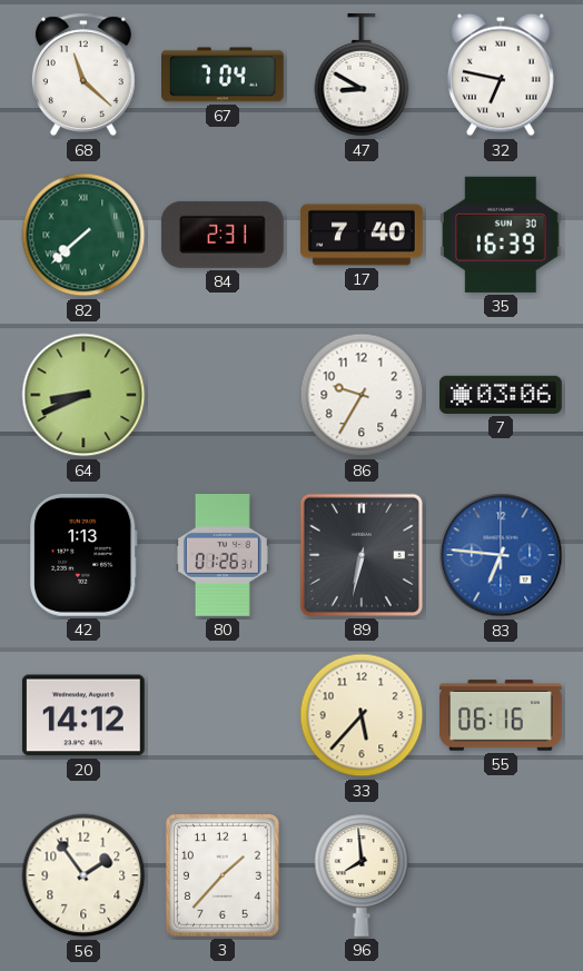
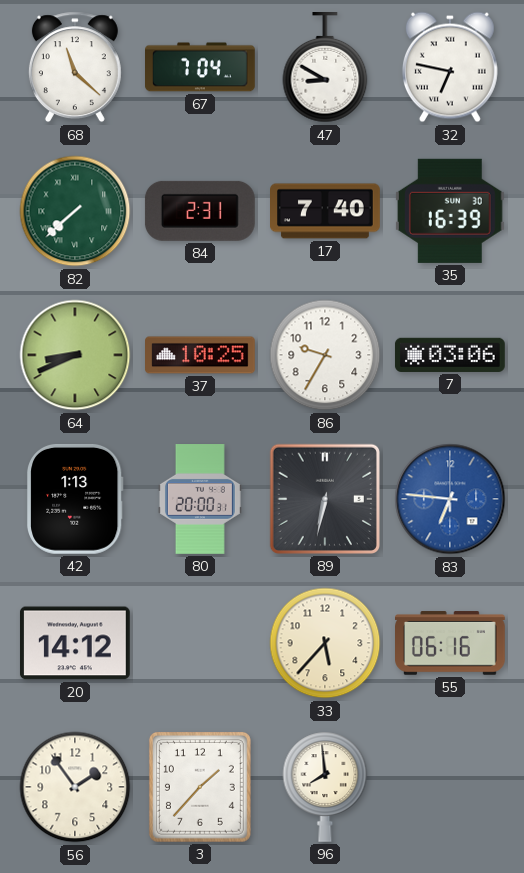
37: none -> 10:25
80: 01:26 -> 20:00
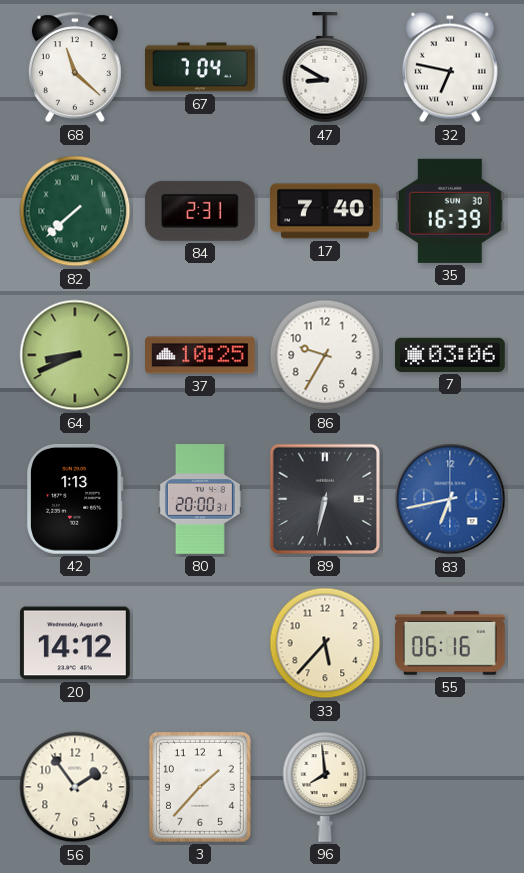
83: 6:46 -> 6:43
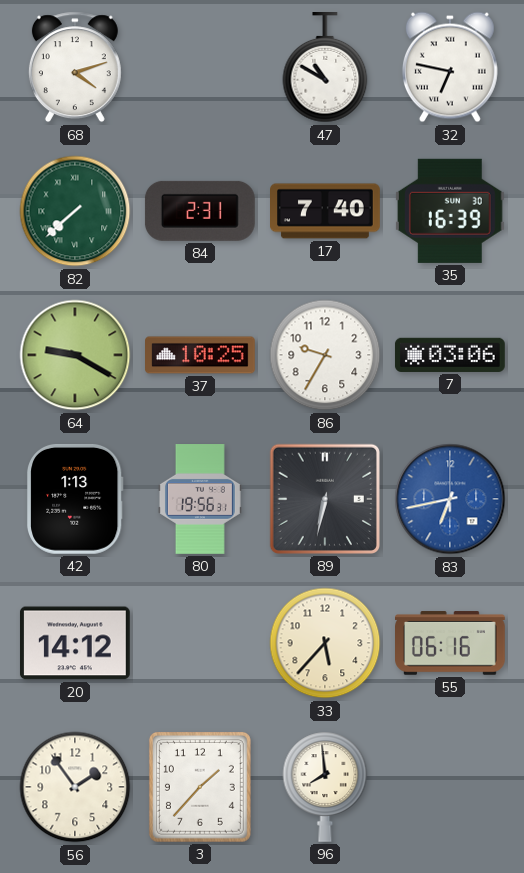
68: 11:22 -> 4:12
67: 7:04 -> none
47: 8:50 -> 10:50
64: 8:41 -> 9:20
80: 20:00 -> 19:56
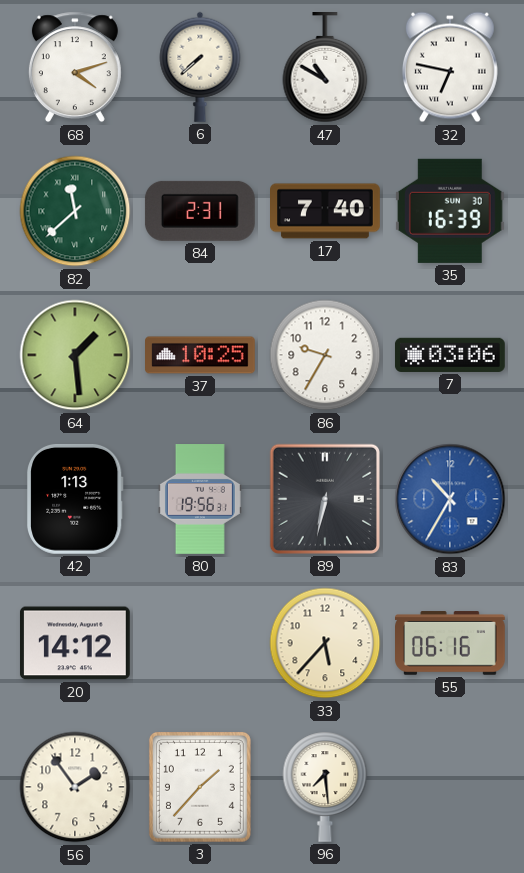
6: none -> 7:38
82: 7:38 -> 11:38
64: 9:20 -> 1:29
83: 6:43 -> 10:35
96: 7:59 -> 7:29
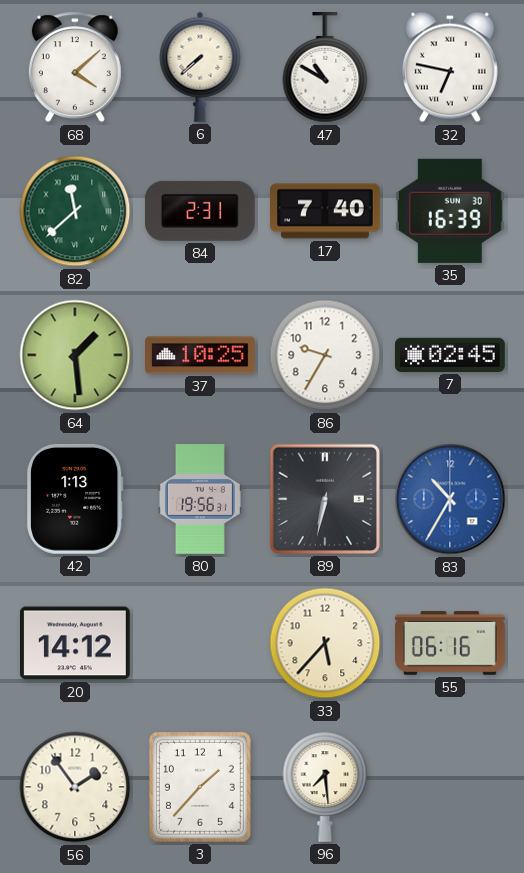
68: 4:12 -> 4:08
7: 03:06 -> 02:45
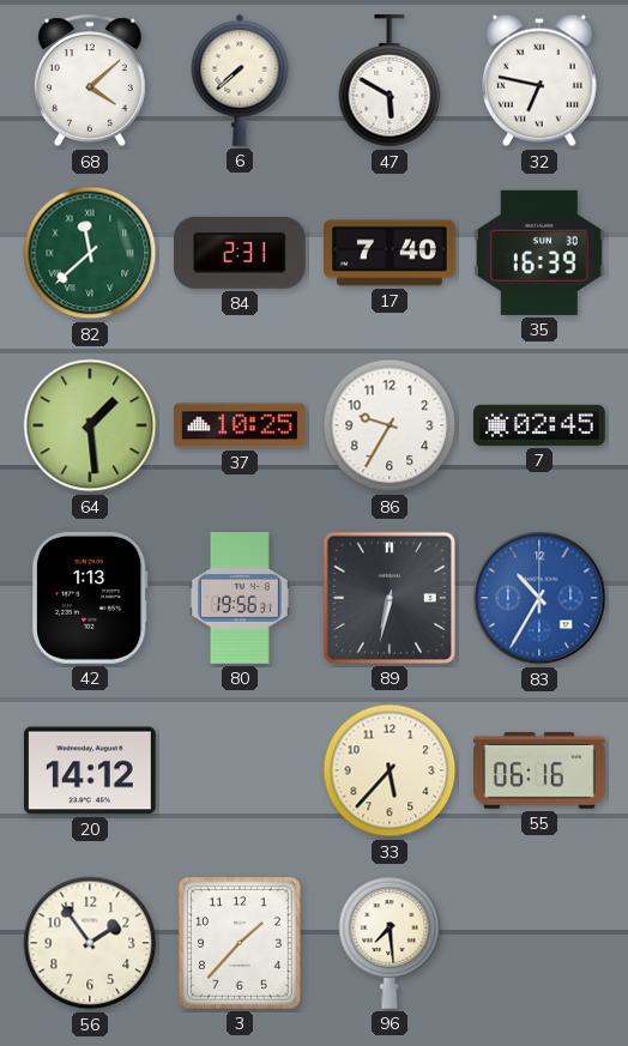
47: 10:50 -> 5:50
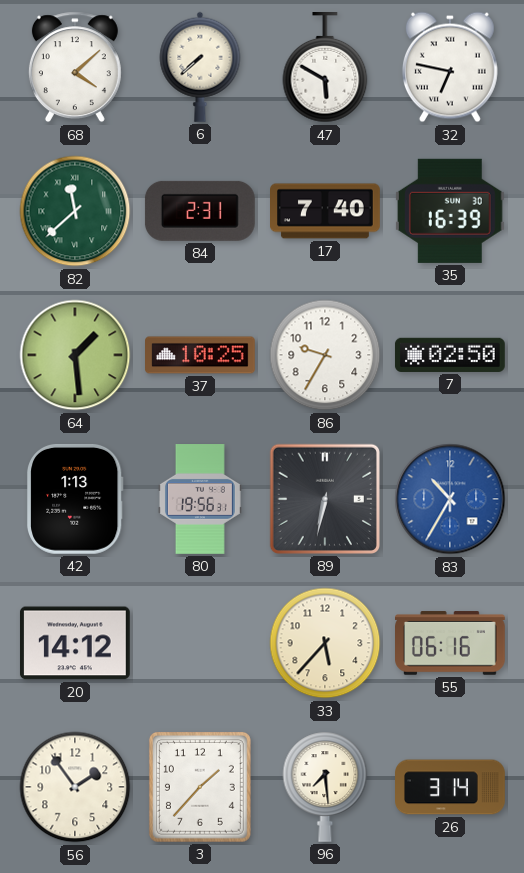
7: 02:45 -> 02:50
26: none -> 3:14
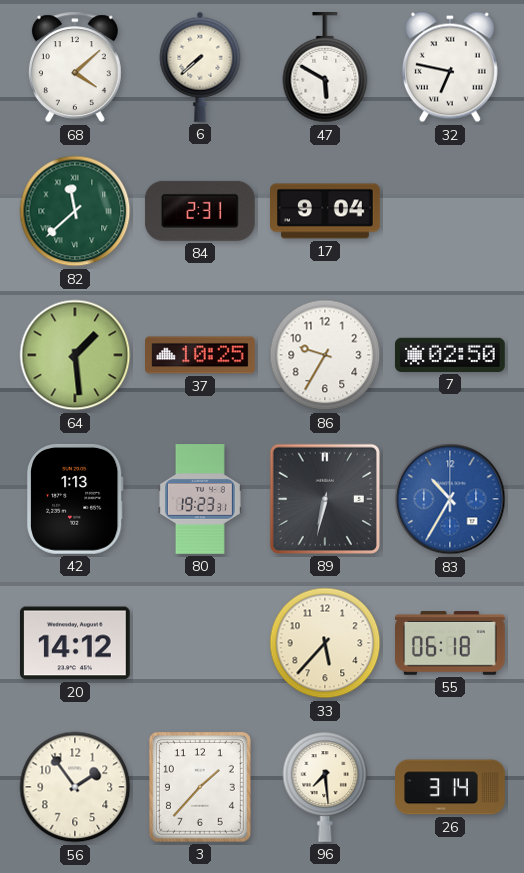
17: 7:40 -> 9:04
35: 16:39 -> none
80: 19:56 -> 19:23
55: 06:16 -> 06:18
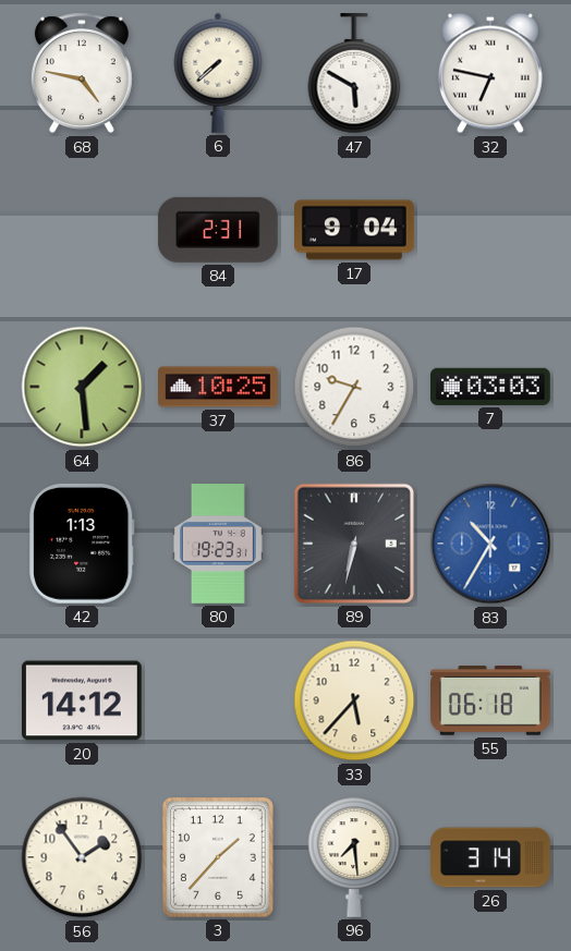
68: 4:08 -> 4:47
82: 11:38 -> none
7: 02:50 -> 03:03
